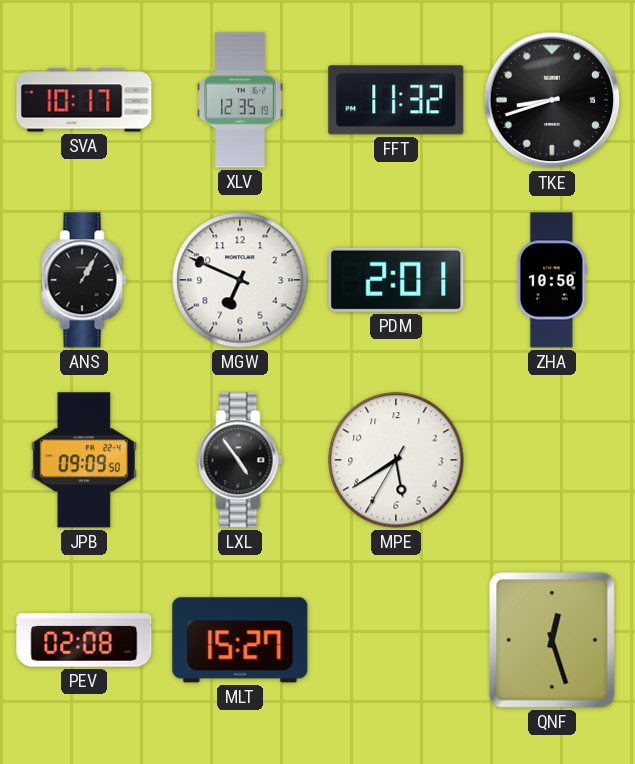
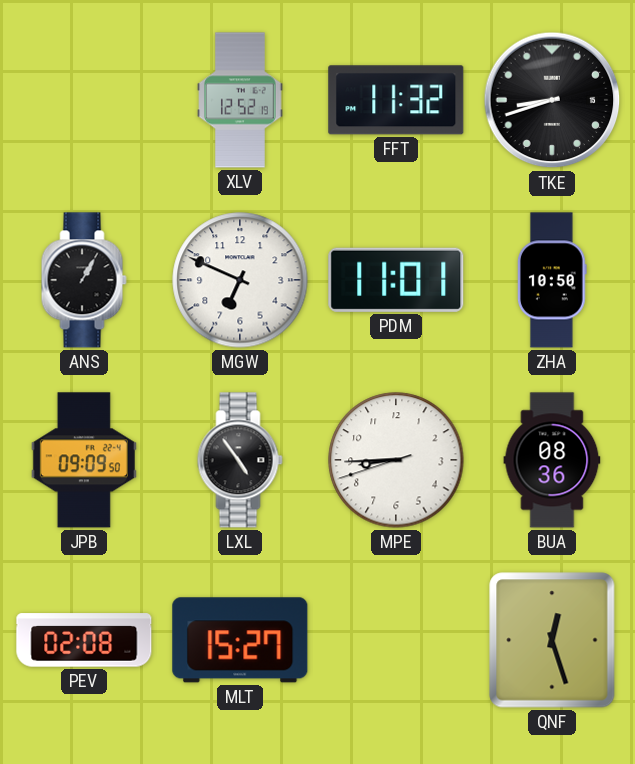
SVA: 10:17 -> none
XLV: 12:35 -> 12:52
PDM: 2:01 -> 11:01
MPE: 5:39 -> 8:44
BUA: none -> 08:36
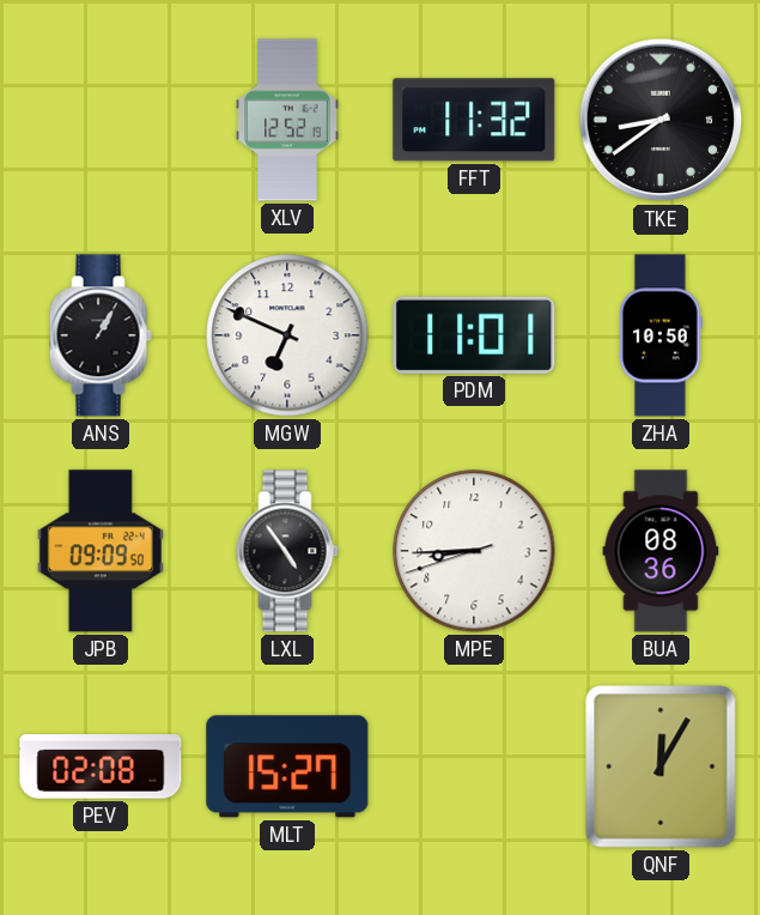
TKE: 8:42 -> 8:39
QNF: 12:27 -> 12:05
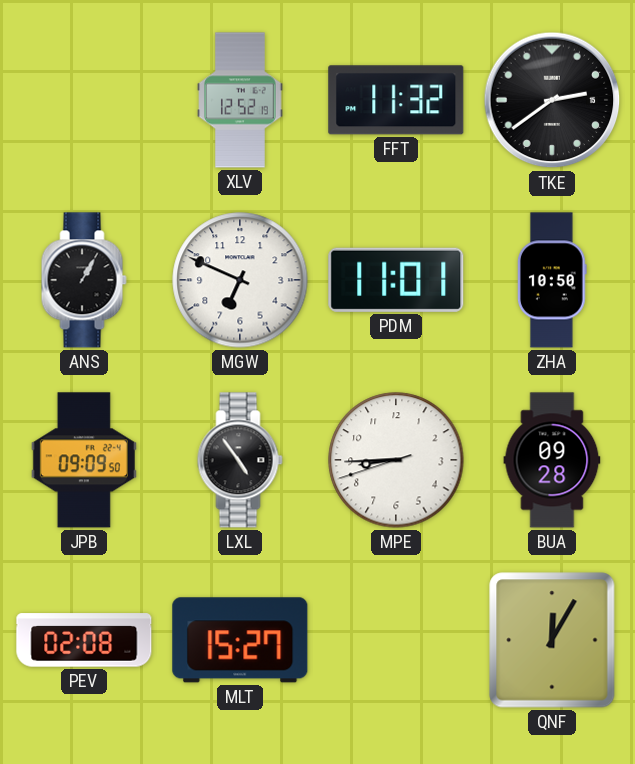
TKE: 8:39 -> 2:39
BUA: 08:36 -> 09:28
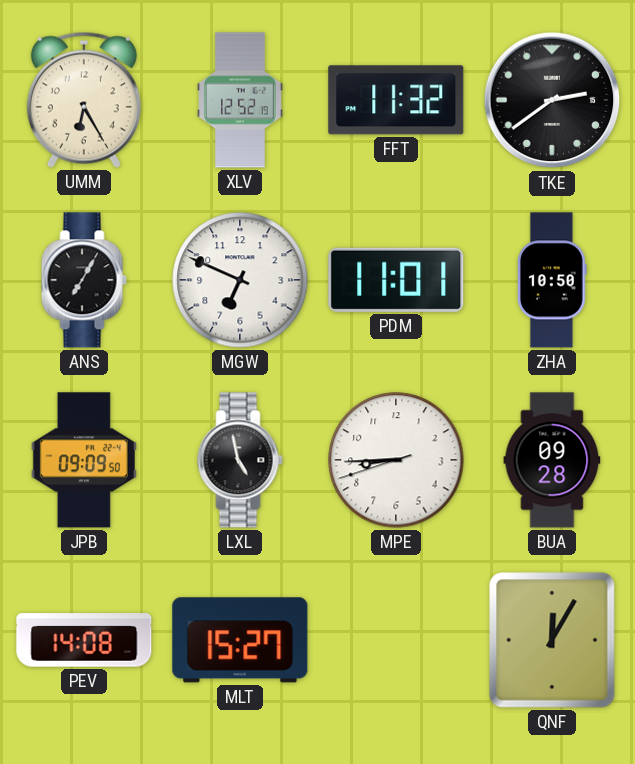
UMM: none -> 6:25
ANS: 1:05 -> 7:05
LXL: 4:54 -> 4:58
PEV: 02:08 -> 14:08
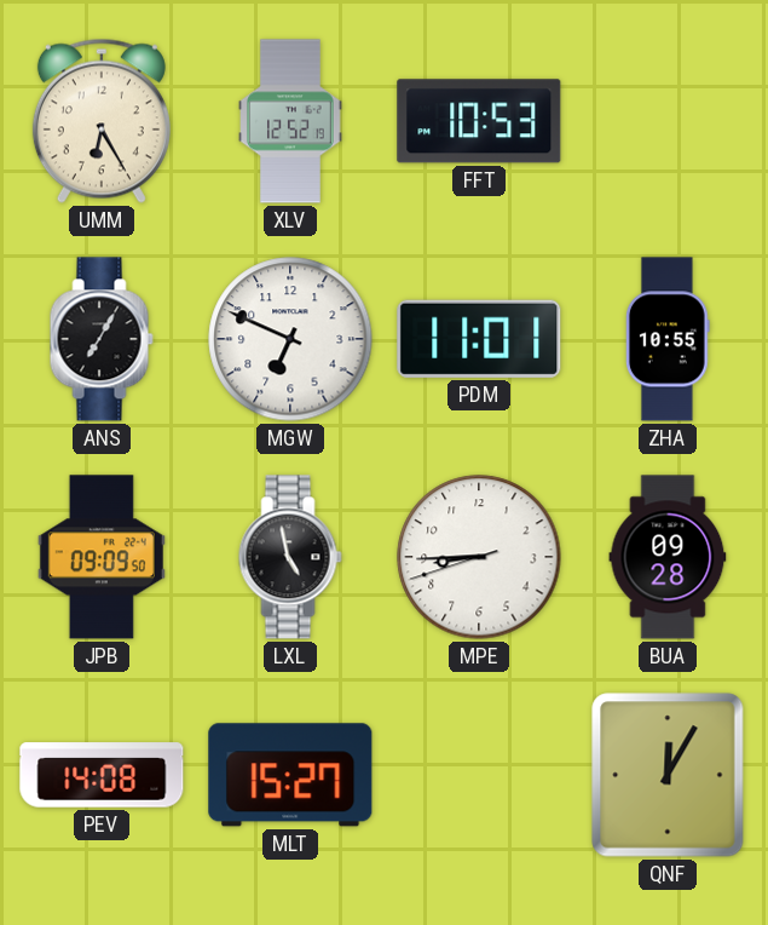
FFT: 11:32 -> 10:53
TKE: 2:39 -> none
ZHA: 10:50 -> 10:55
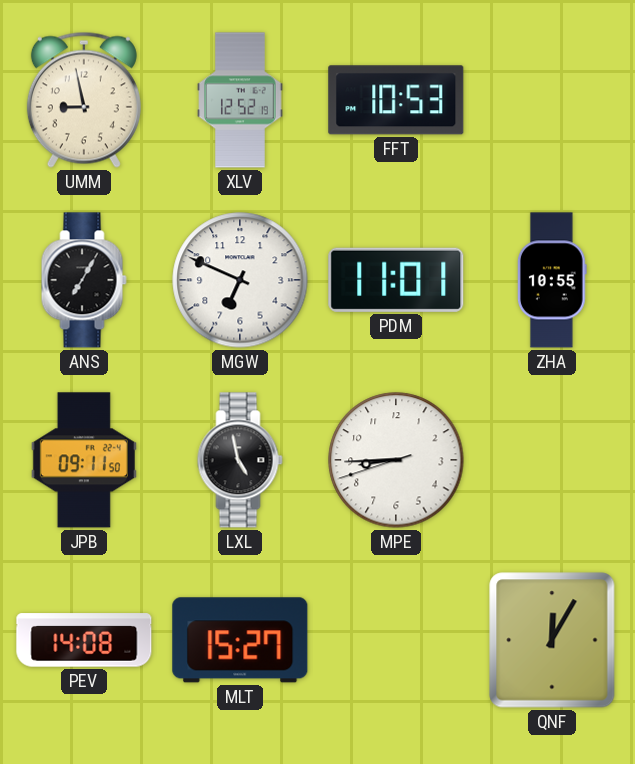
UMM: 6:25 -> 8:58
JPB: 09:09 -> 09:11
BUA: 09:28 -> none
